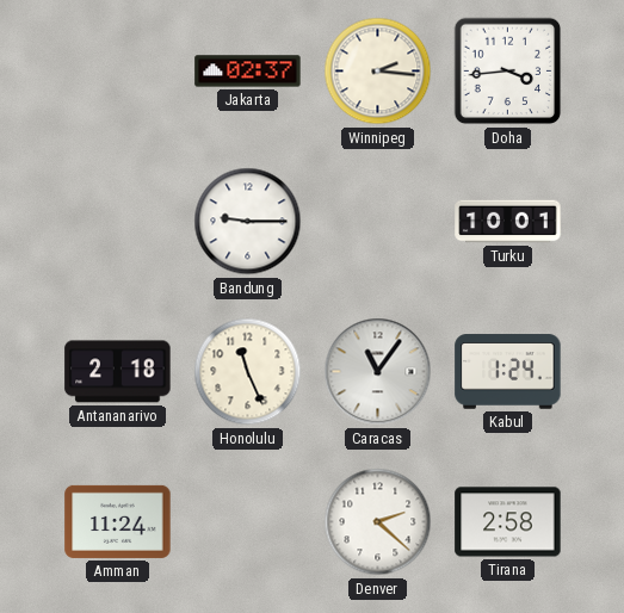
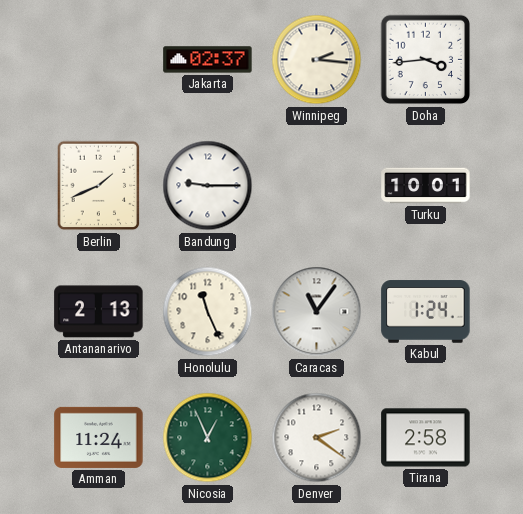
Berlin: none -> 1:41
Antananarivo: 2:18 -> 2:13
Nicosia: none -> 12:56
Denver: 2:22 -> 2:21
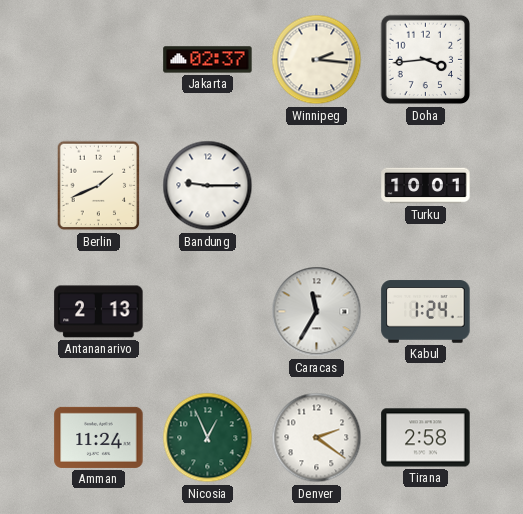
Honolulu: 11:26 -> none
Caracas: 11:06 -> 11:35
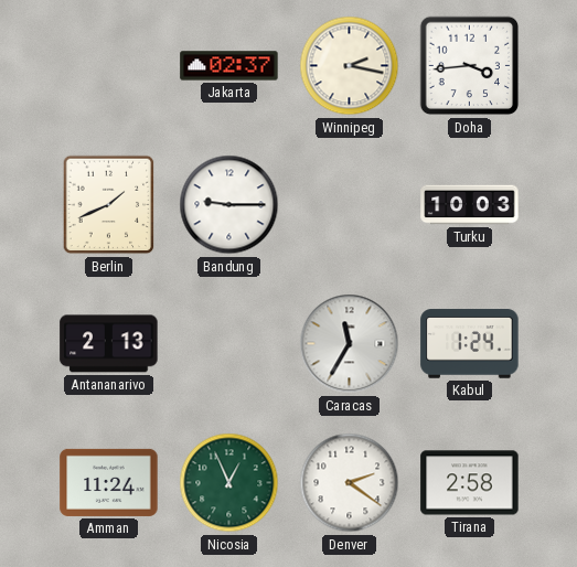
Winnipeg: 2:16 -> 2:17
Turku: 10:01 -> 10:03
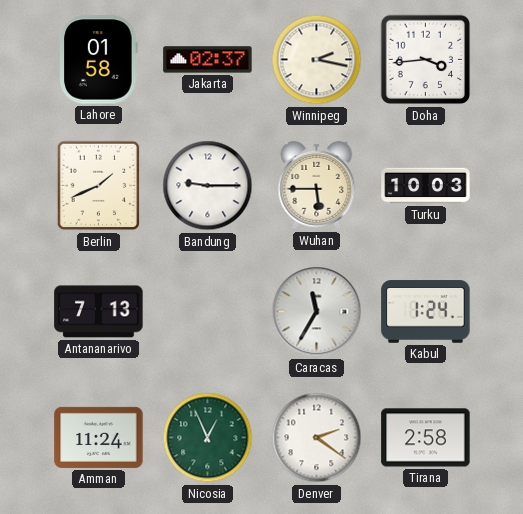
Lahore: none -> 01:58
Wuhan: none -> 5:45
Antananarivo: 2:13 -> 7:13
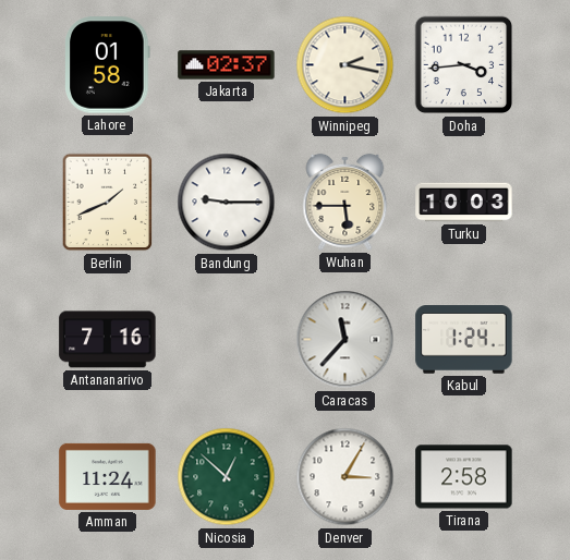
Antananarivo: 7:13 -> 7:16
Caracas: 11:35 -> 11:37
Nicosia: 12:56 -> 12:52
Denver: 2:21 -> 3:05
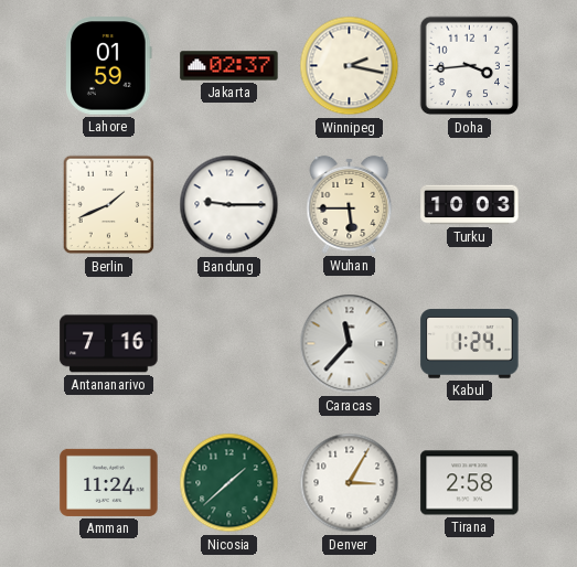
Lahore: 01:58 -> 01:59
Nicosia: 12:52 -> 1:38
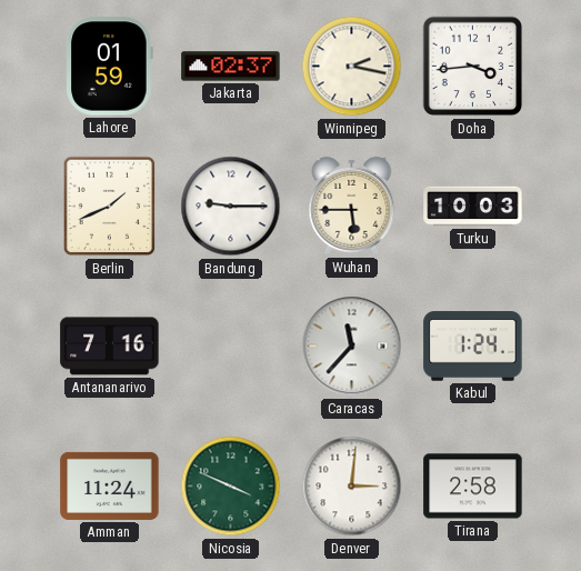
Nicosia: 1:38 -> 3:49
Denver: 3:05 -> 3:01
